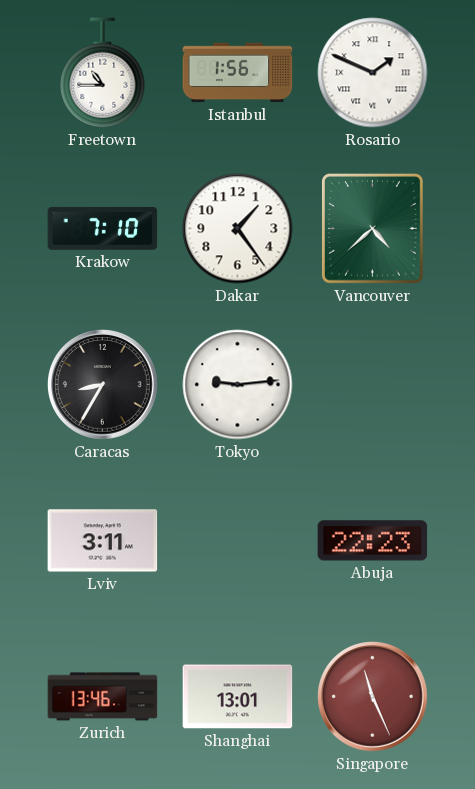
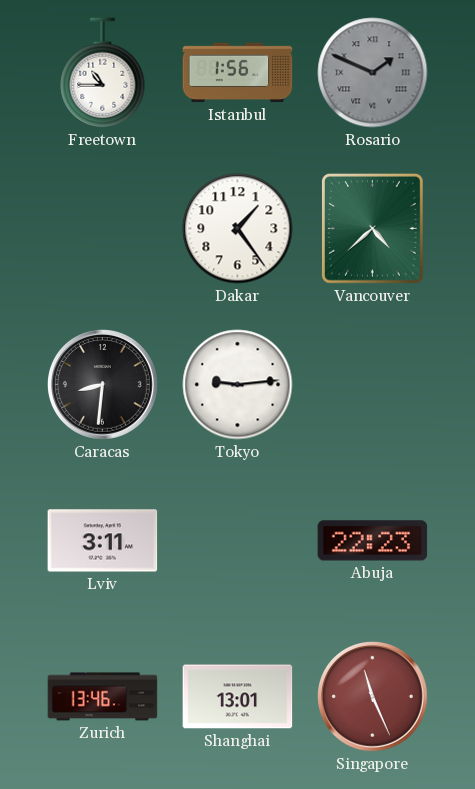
Rosario dial: white -> grey
Krakow: 7:10 -> none
Caracas: 8:35 -> 8:31
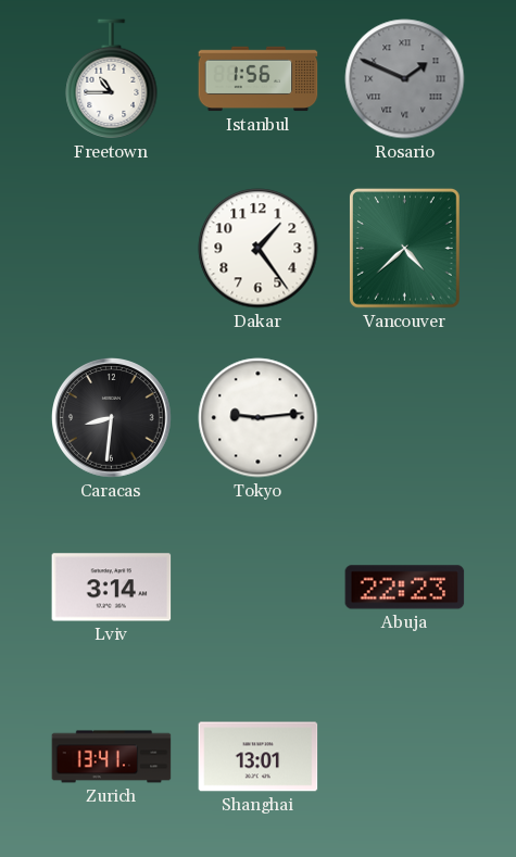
Lviv: 3:11 -> 3:14
Zurich: 13:46 -> 13:41
Singapore: 11:26 -> none
